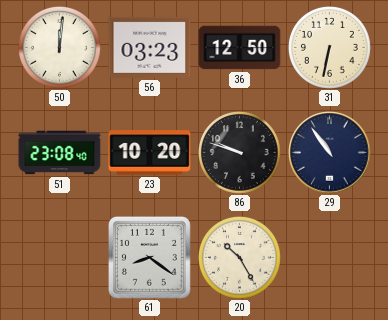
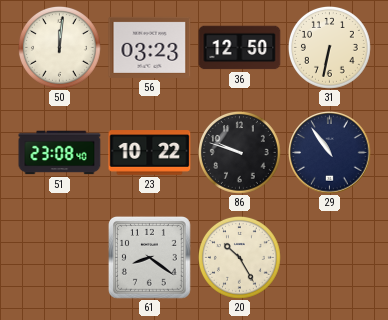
23: 10:20 -> 10:22
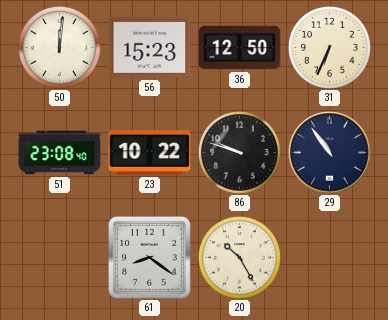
56: 03:23 -> 15:23
31: 6:32 -> 6:34
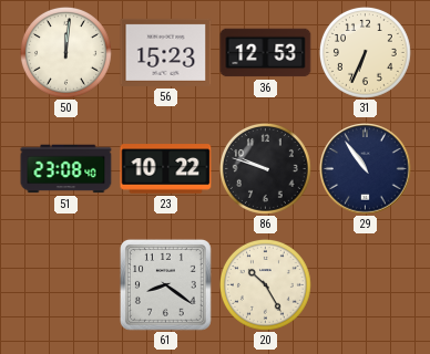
36: 12:50 -> 12:53
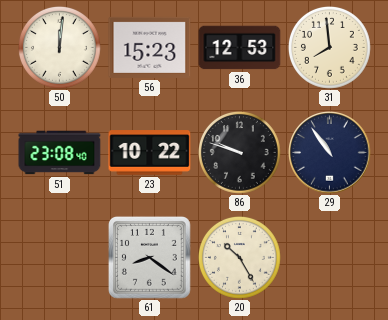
31: 6:34 -> 7:59
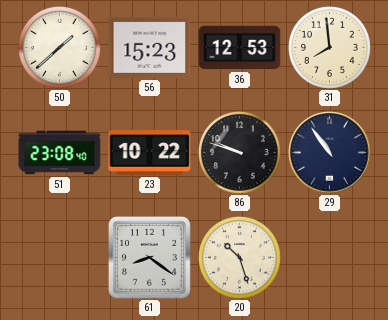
50: 12:01 -> 1:38
20: 10:25 -> 10:27
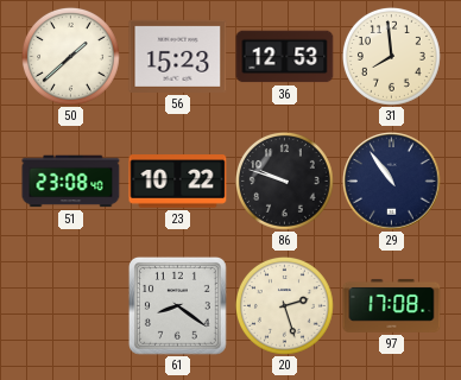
20: 10:27 -> 2:27
97: none -> 17:08
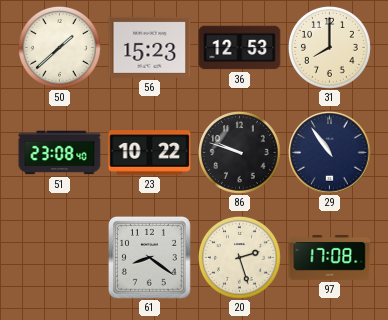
31: 7:59 -> 8:00
